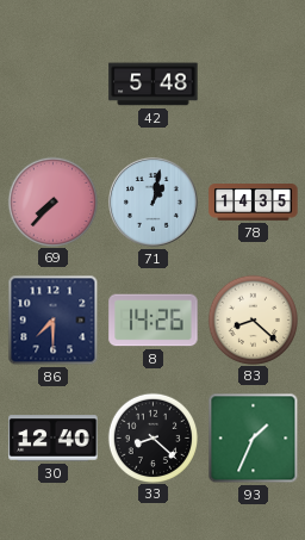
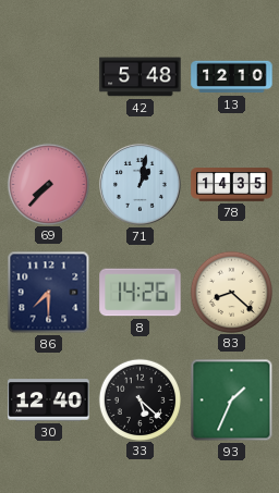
13: none -> 12:10
33: 8:22 -> 5:22
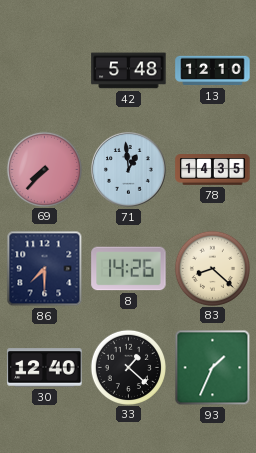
71: 1:02 -> 12:59
33: 5:22 -> 1:22
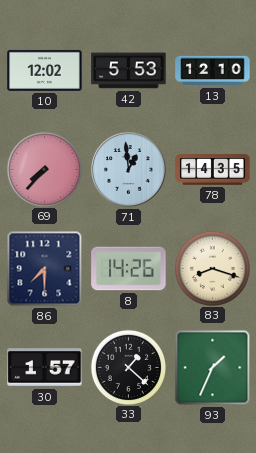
10: none -> 12:02
42: 5:48 -> 5:53
83: 8:22 -> 8:18
30: 12:40 -> 1:57
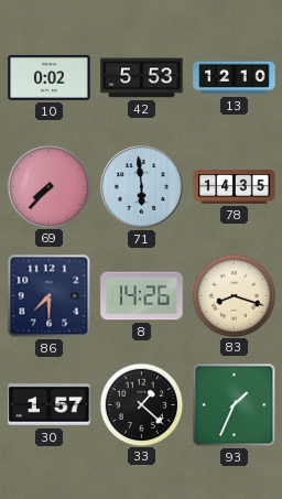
10: 12:02 -> 0:02
71: 12:59 -> 5:59
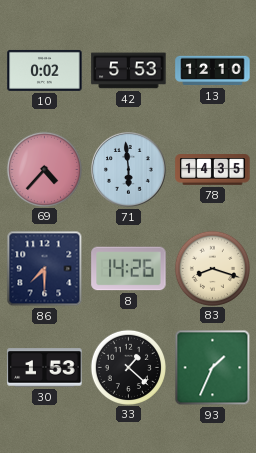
69: 7:37 -> 4:37
30: 1:57 -> 1:53
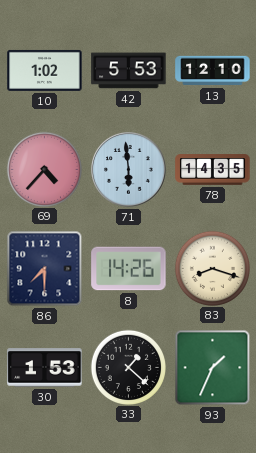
10: 0:02 -> 1:02
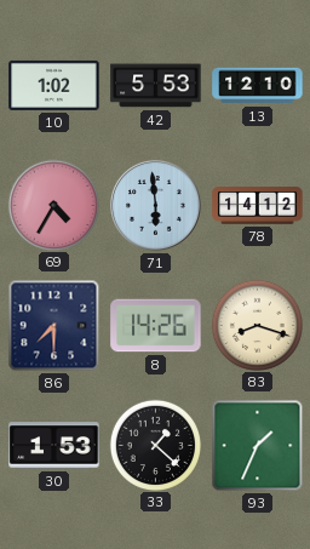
69: 4:37 -> 4:35
78: 14:35 -> 14:12
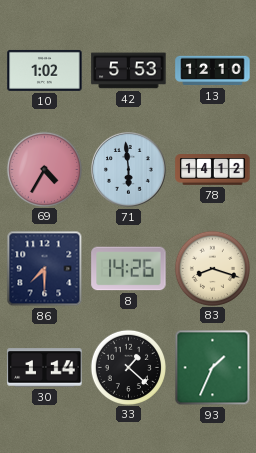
30: 1:53 -> 1:14
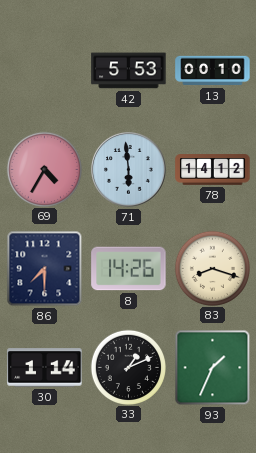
10: 1:02 -> none
13: 12:10 -> 00:10
33: 1:22 -> 1:11
